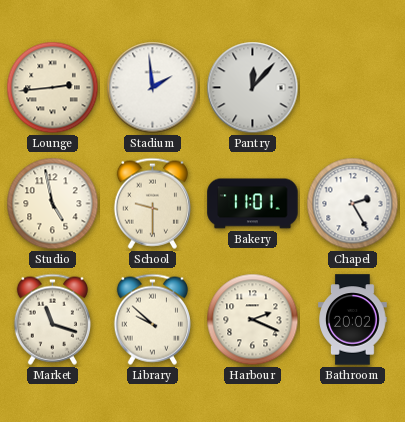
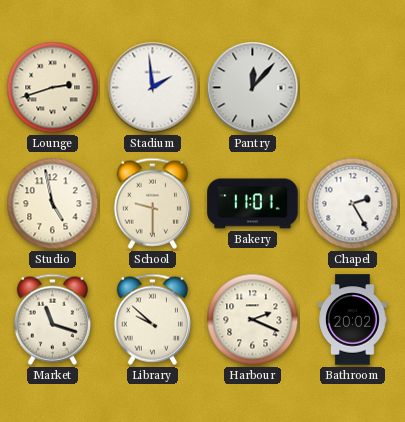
Lounge: 2:44 -> 2:42
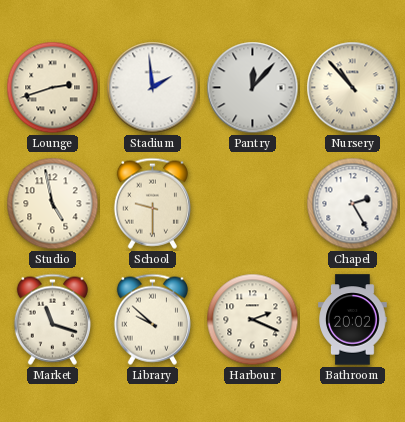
Nursery: none -> 10:53
Bakery: 11:01 -> none
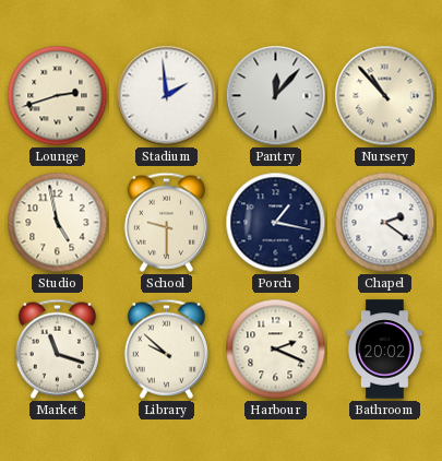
Porch: none -> 1:17
Chapel: 2:25 -> 2:21
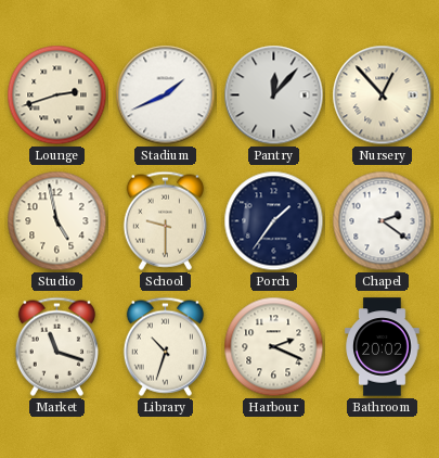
Stadium: 1:59 -> 1:41
Nursery: 10:53 -> 12:53
Porch: 1:17 -> 1:36
Library: 9:52 -> 10:33
